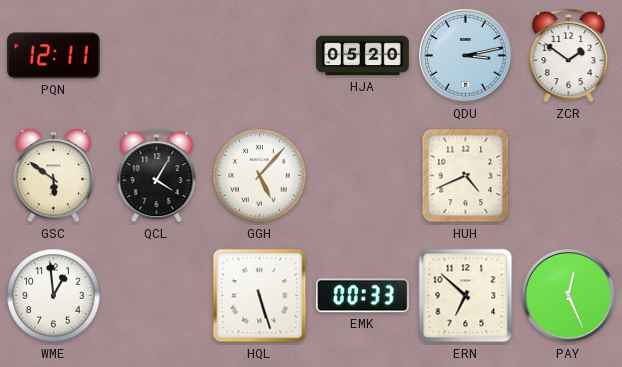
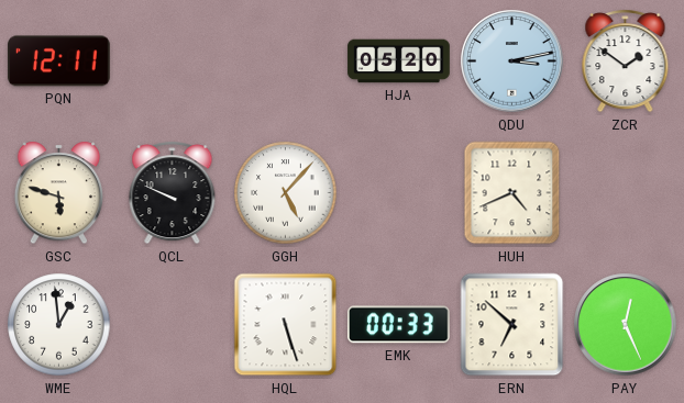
GSC: 5:51 -> 5:48
QCL: 4:05 -> 9:49
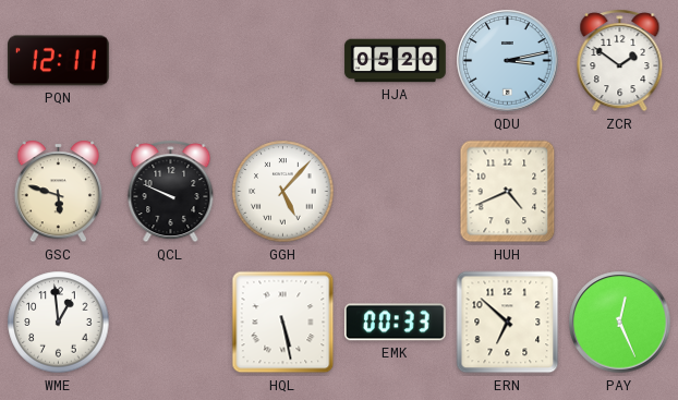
HQL: 5:27 -> 5:28
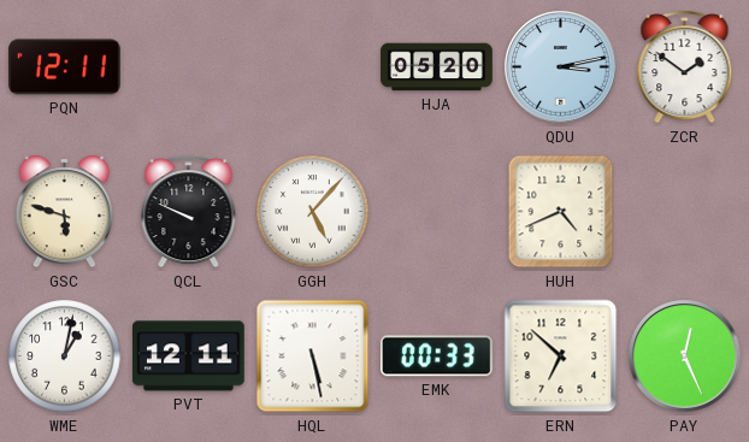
WME: 12:59 -> 1:02
PVT: none -> 12:11
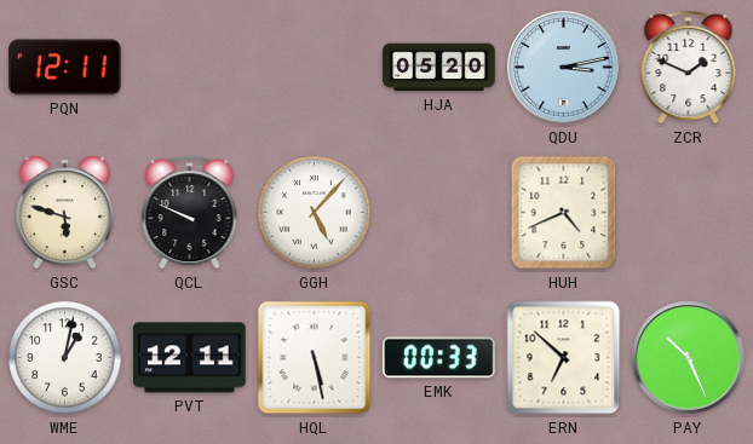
ZCR: 1:51 -> 1:49
PAY: 12:26 -> 10:26
